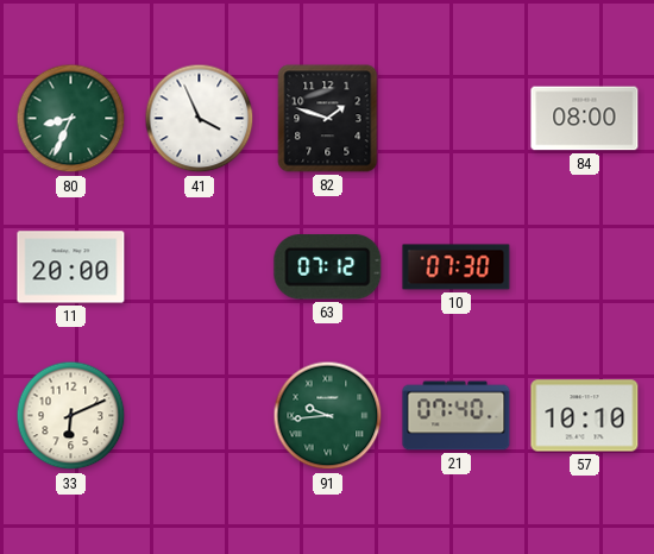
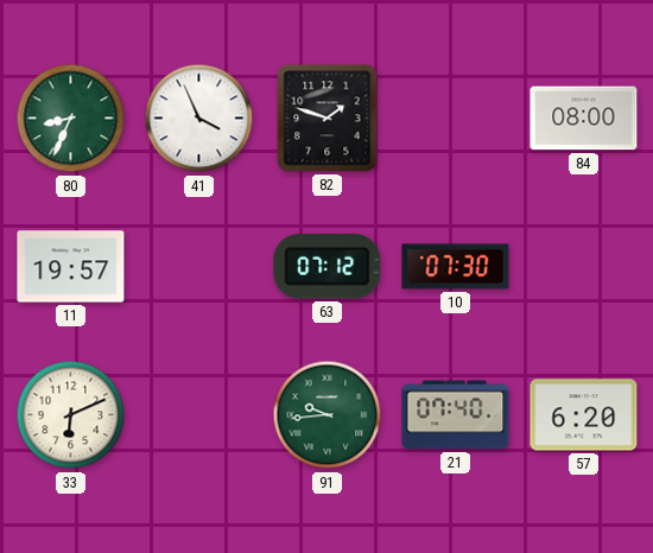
11: 20:00 -> 19:57
57: 10:10 -> 6:20
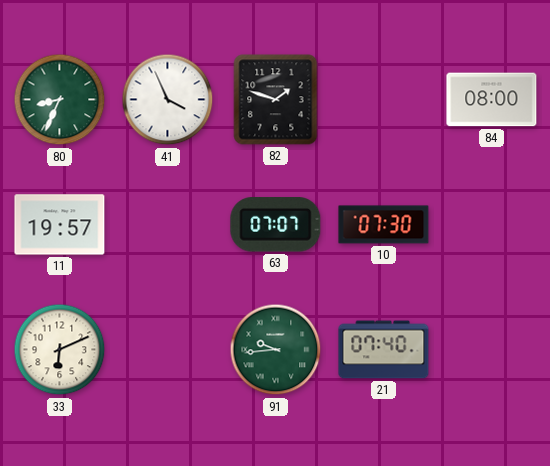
63: 07:12 -> 07:07
57: 6:20 -> none
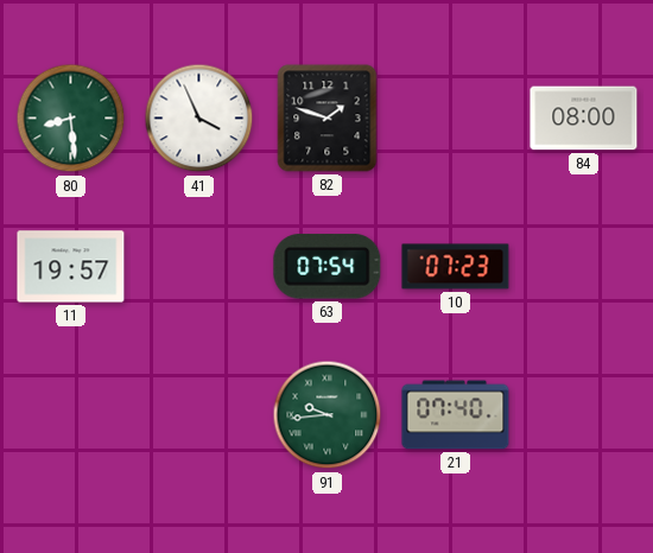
80: 8:34 -> 8:29
63: 07:07 -> 07:54
10: 07:30 -> 07:23
33: 6:11 -> none
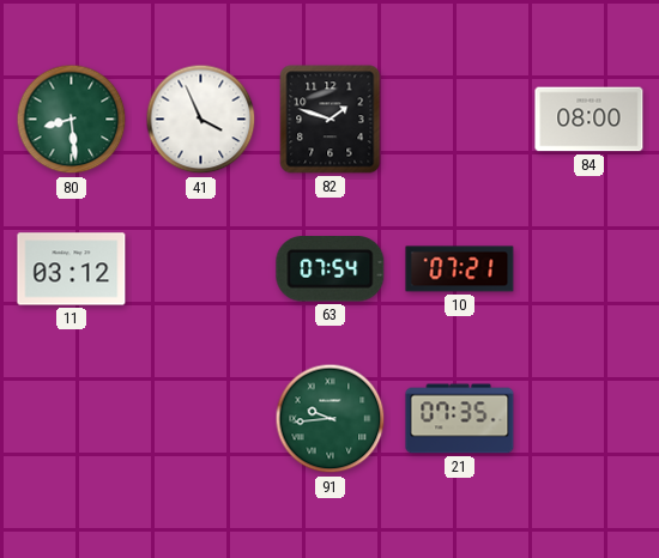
11: 19:57 -> 03:12
10: 07:23 -> 07:21
21: 07:40 -> 07:35
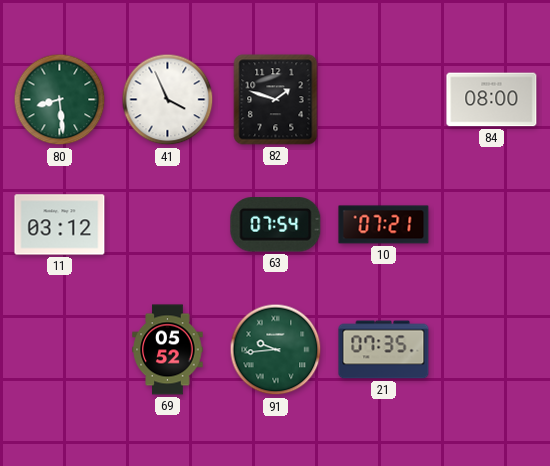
69: none -> 05:52
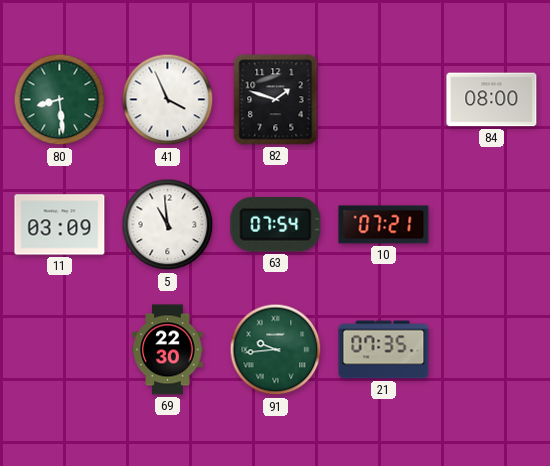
11: 03:12 -> 03:09
5: none -> 10:59
69: 05:52 -> 22:30
